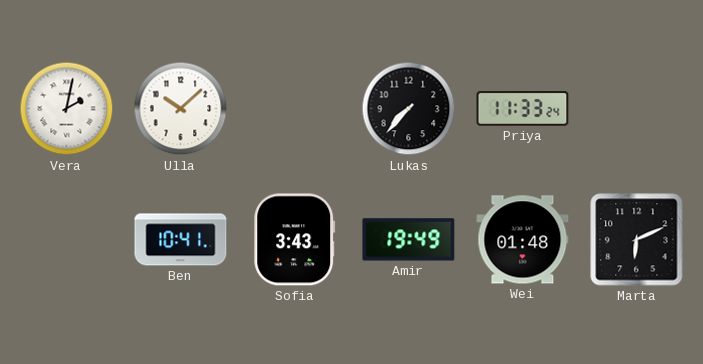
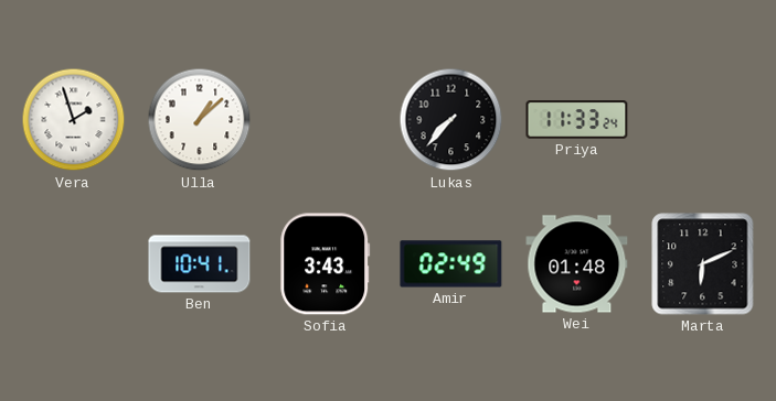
Vera: 2:02 -> 1:57
Ulla: 10:08 -> 1:08
Amir: 19:49 -> 02:49
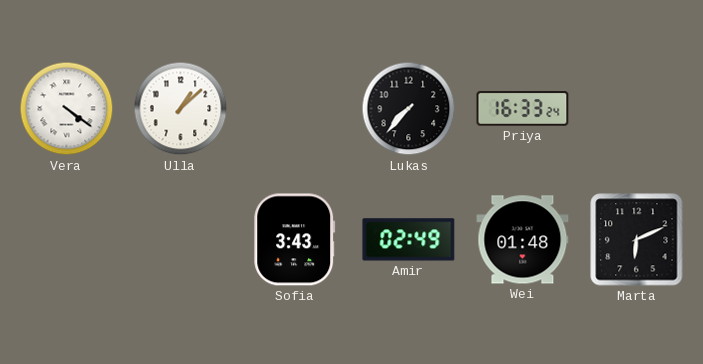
Vera: 1:57 -> 4:21
Priya: 11:33 -> 16:33
Ben: 10:41 -> none
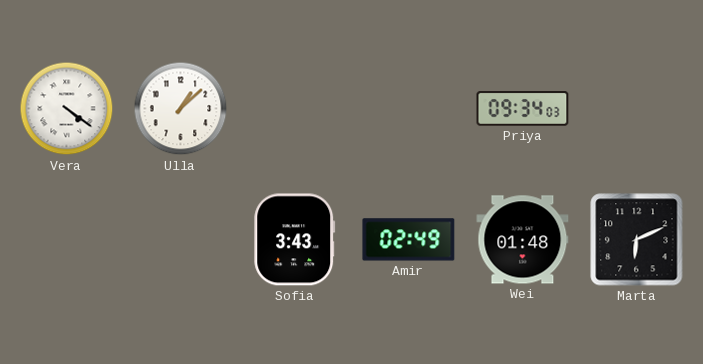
Lukas: 7:37 -> none
Priya: 16:33 -> 09:34
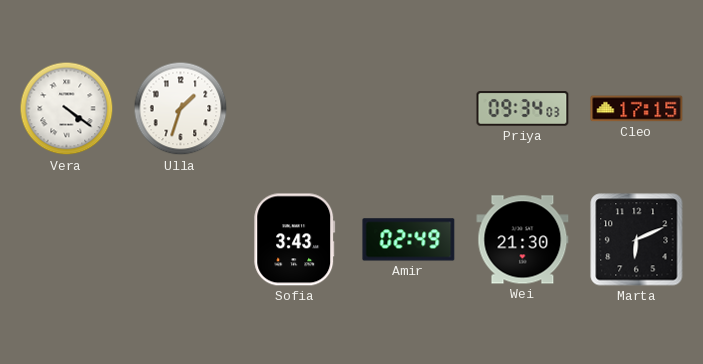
Ulla: 1:08 -> 1:33
Cleo: none -> 17:15
Wei: 01:48 -> 21:30
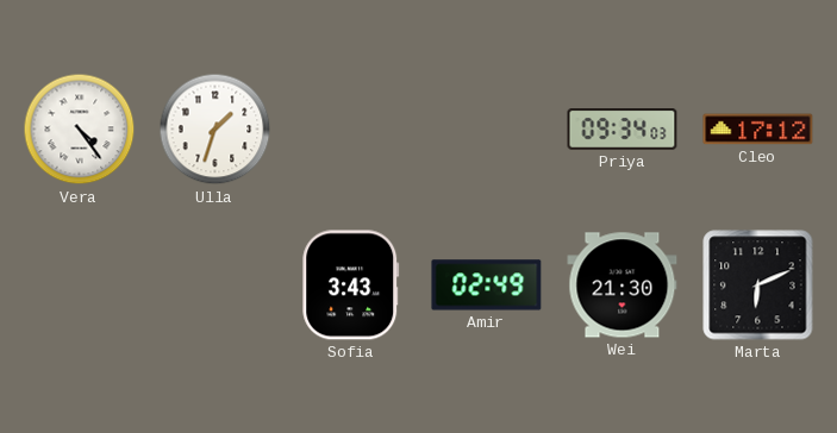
Vera: 4:21 -> 4:24
Cleo: 17:15 -> 17:12
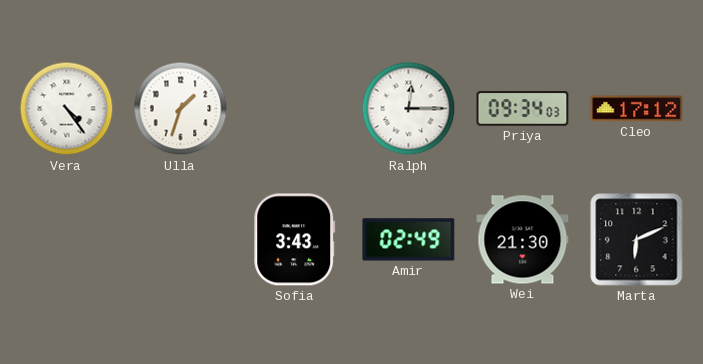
Ralph: none -> 12:15
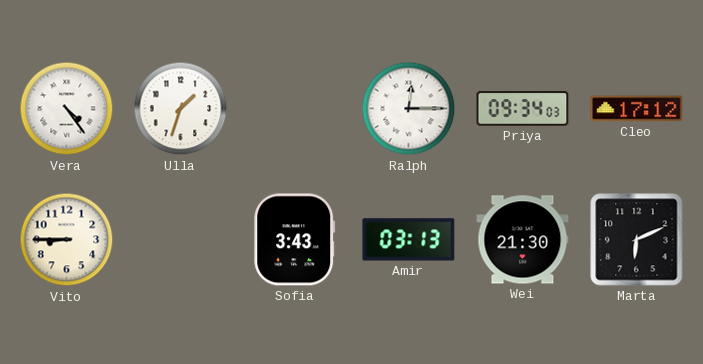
Vito: none -> 8:45
Amir: 02:49 -> 03:13
